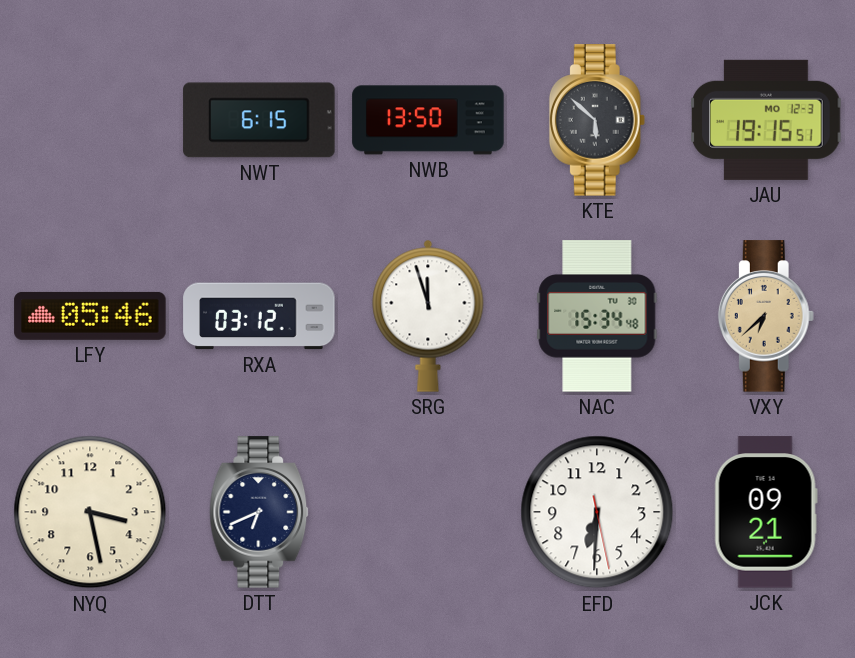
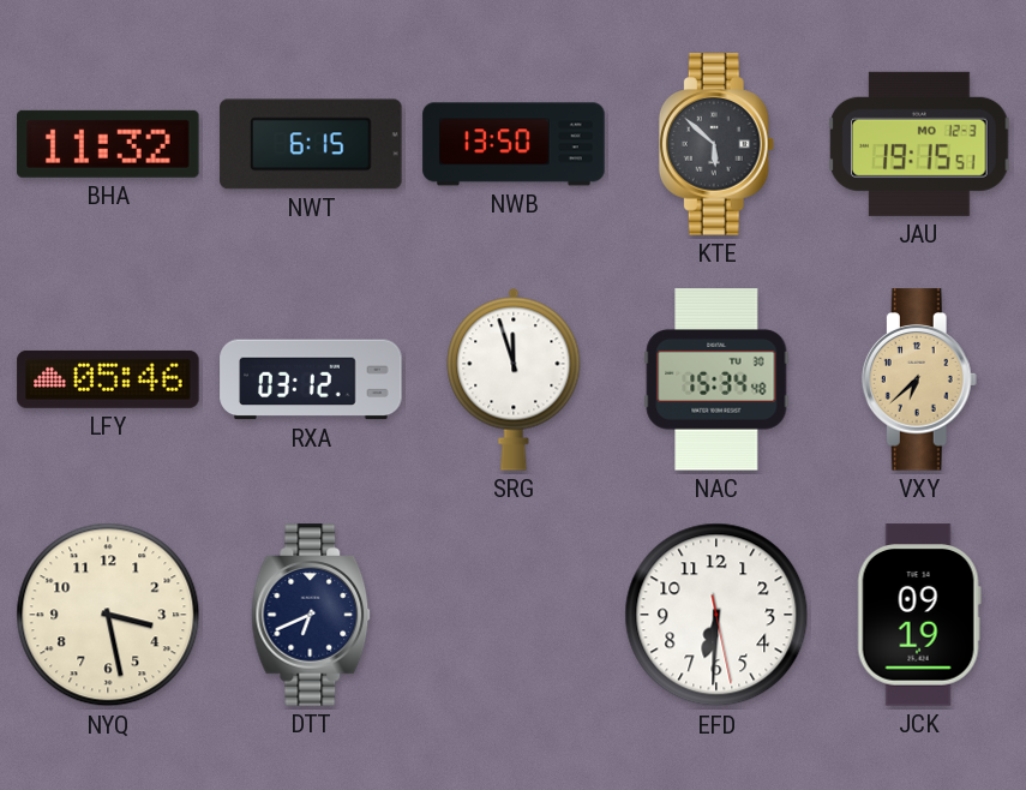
BHA: none -> 11:32
JCK: 09:21 -> 09:19
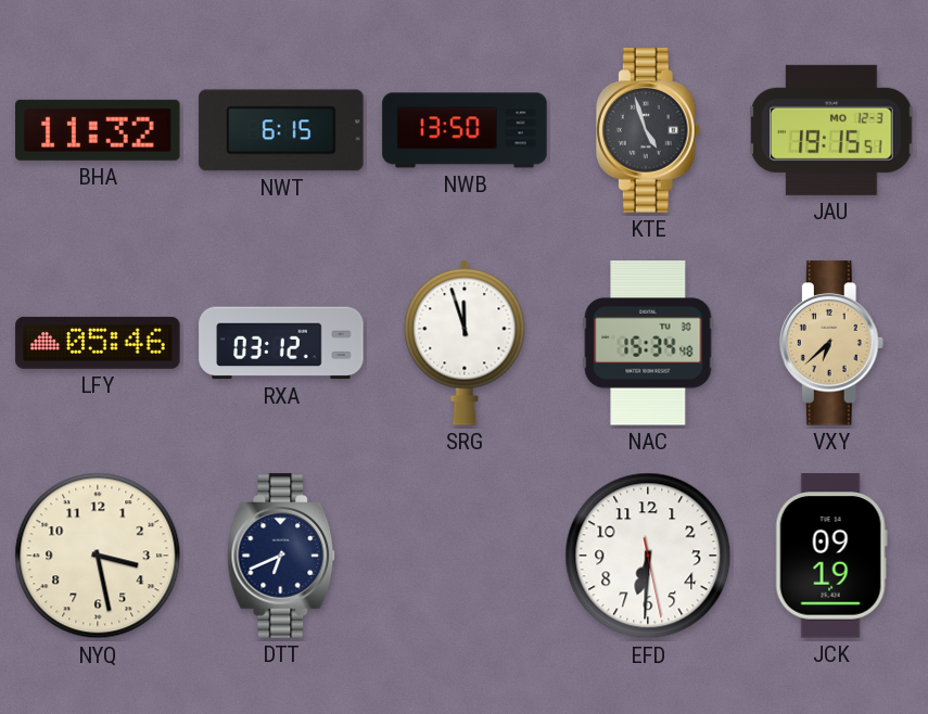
KTE: 5:52 -> 4:57
